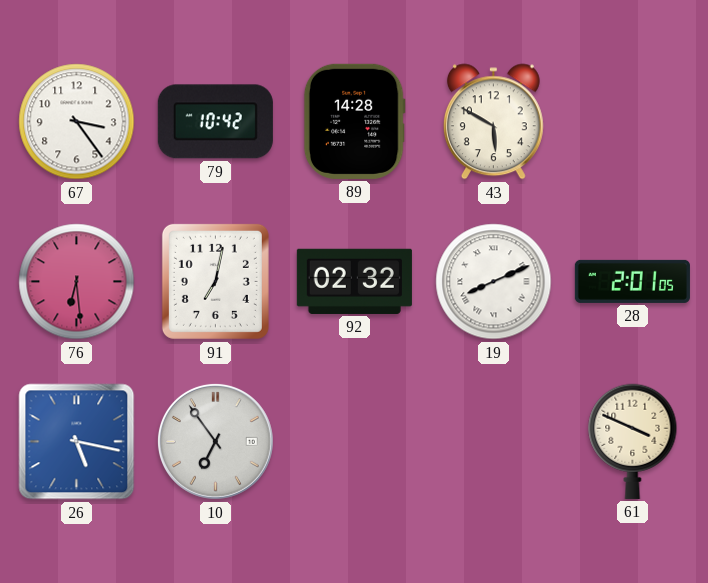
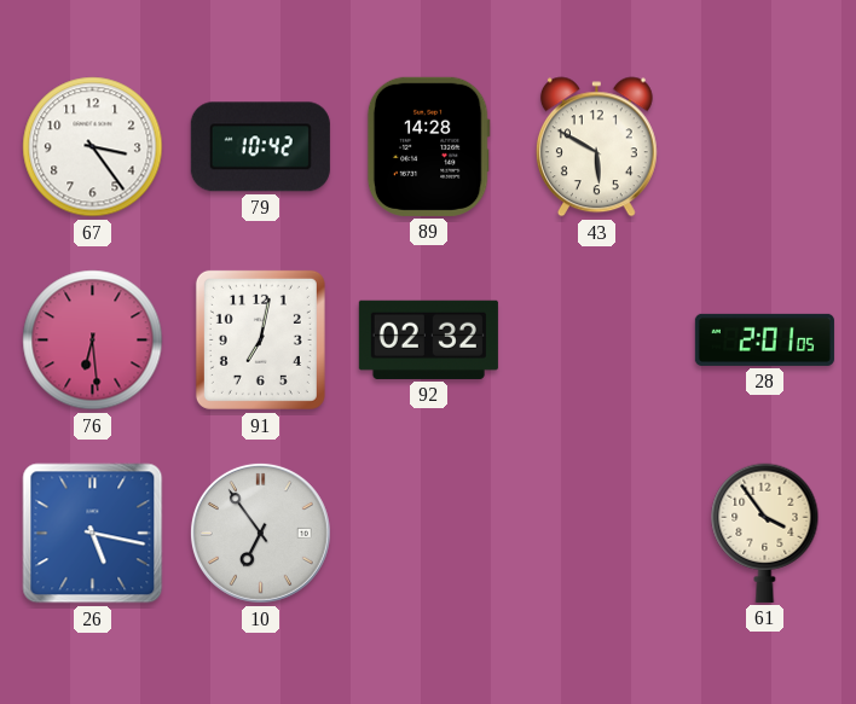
19: 8:11 -> none
61: 3:49 -> 3:54
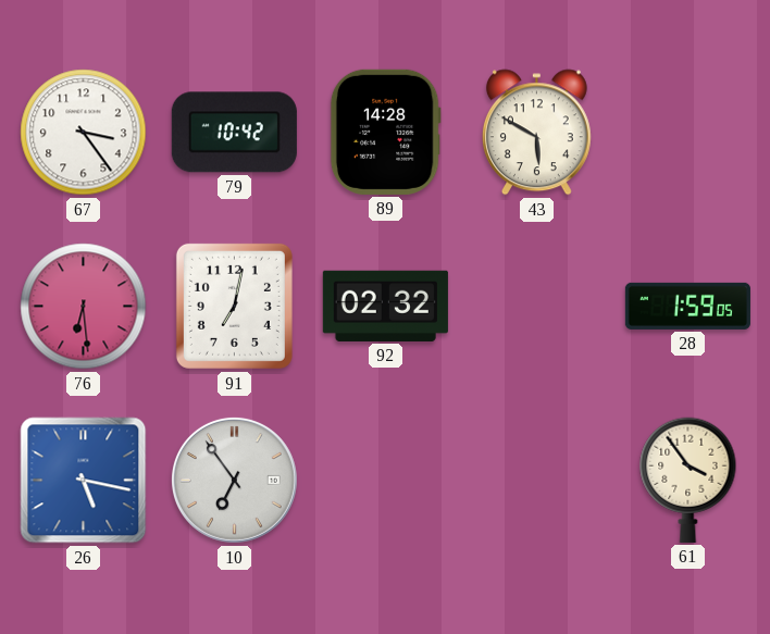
28: 2:01 -> 1:59
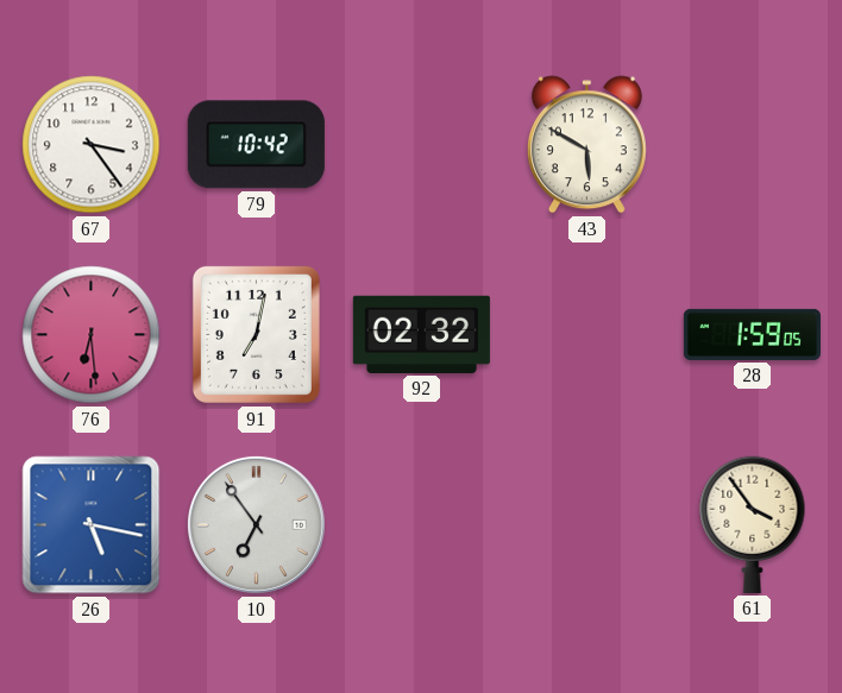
89: 14:28 -> none
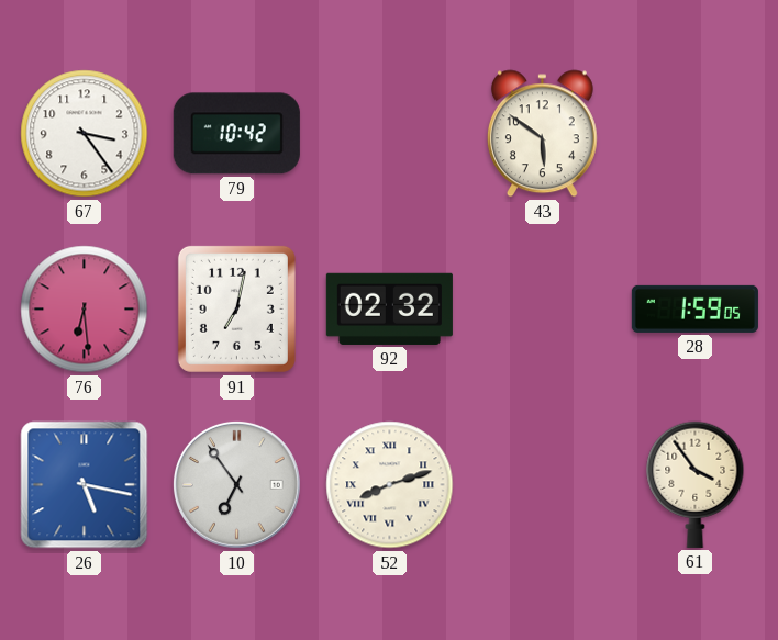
43: 5:50 -> 5:51
52: none -> 8:12
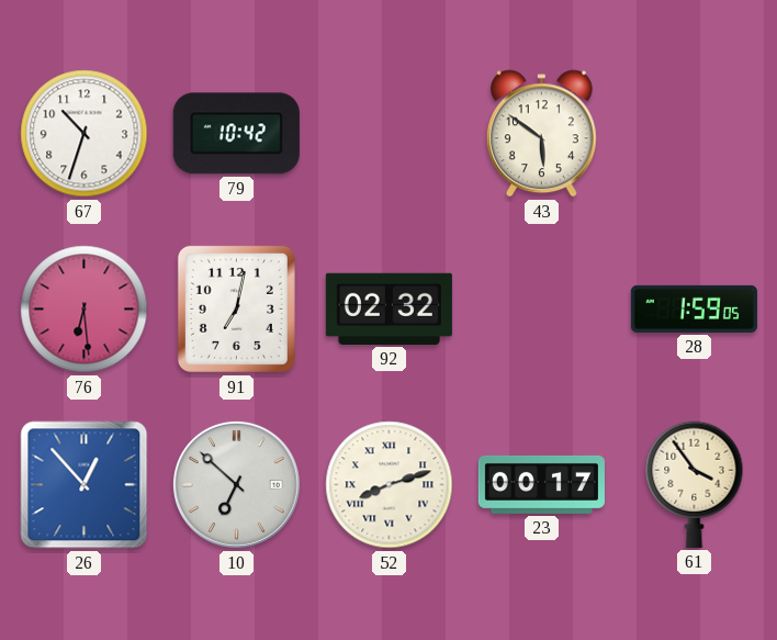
67: 3:24 -> 10:33
26: 5:17 -> 12:53
10: 6:54 -> 6:52
23: none -> 00:17
